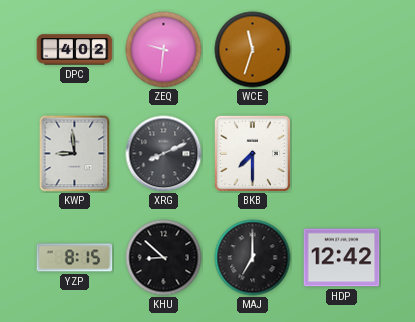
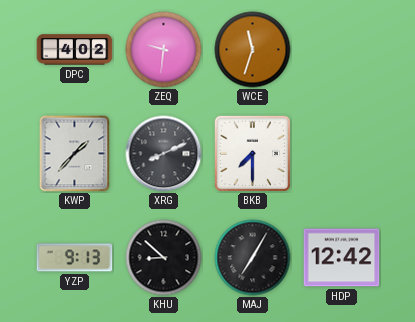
KWP: 8:59 -> 1:37
YZP: 8:15 -> 9:13
MAJ: 7:00 -> 7:05
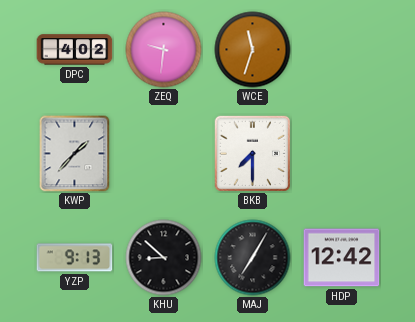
XRG: 8:11 -> none
